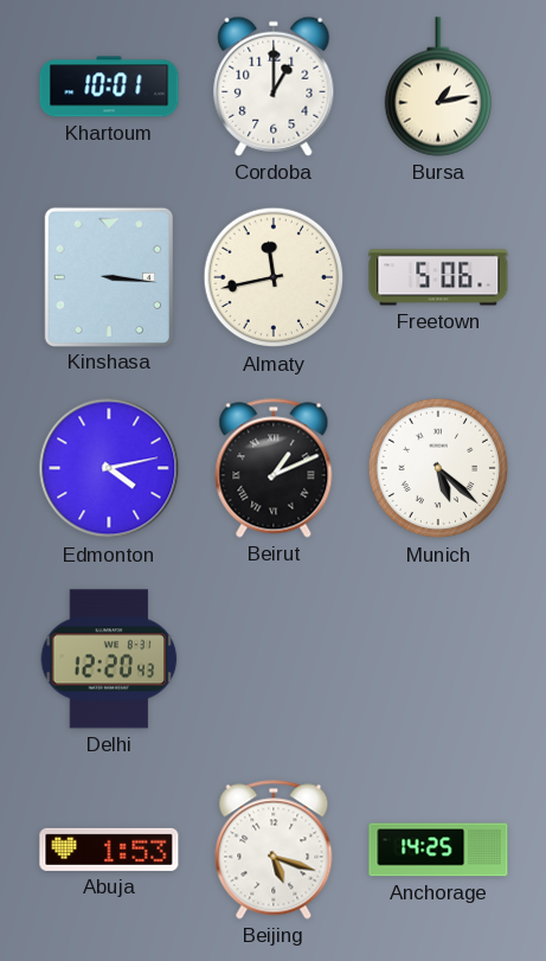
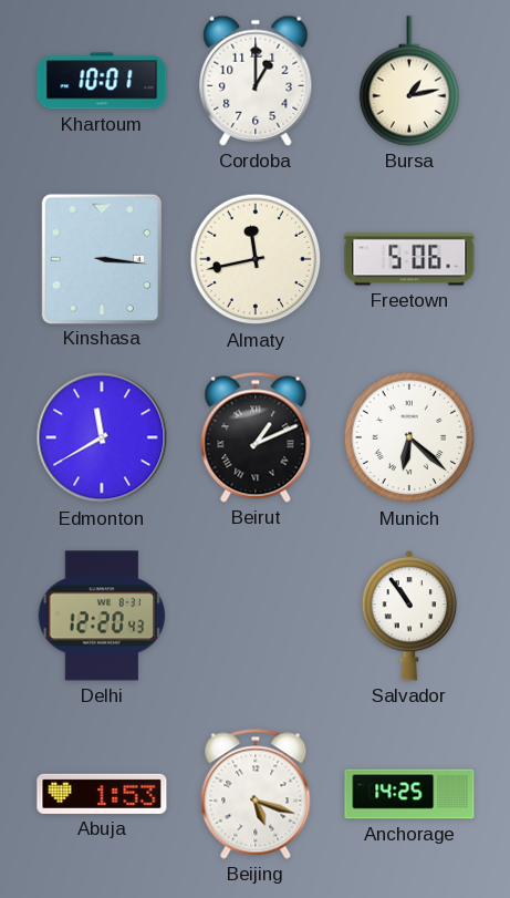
Edmonton: 4:13 -> 11:40
Munich: 5:22 -> 6:22
Salvador: none -> 10:54
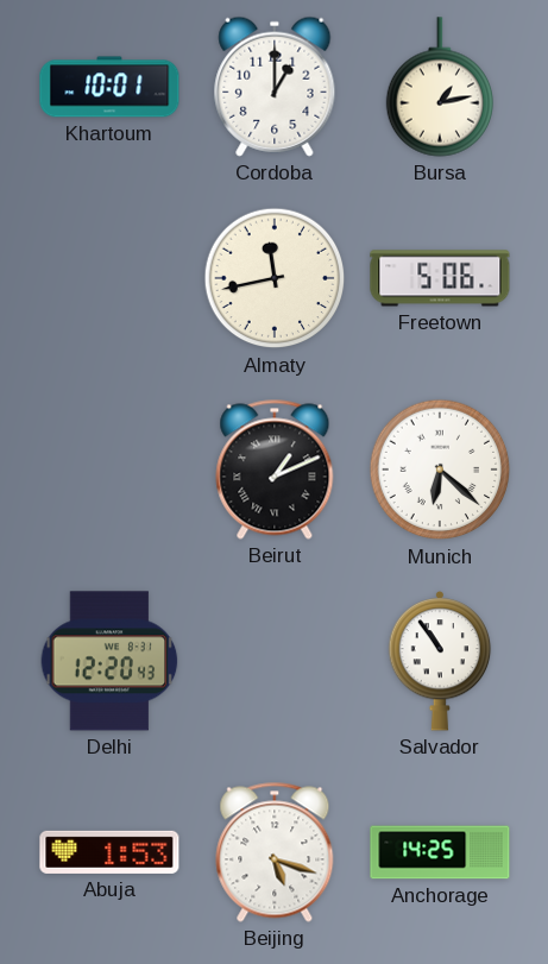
Kinshasa: 3:16 -> none
Edmonton: 11:40 -> none
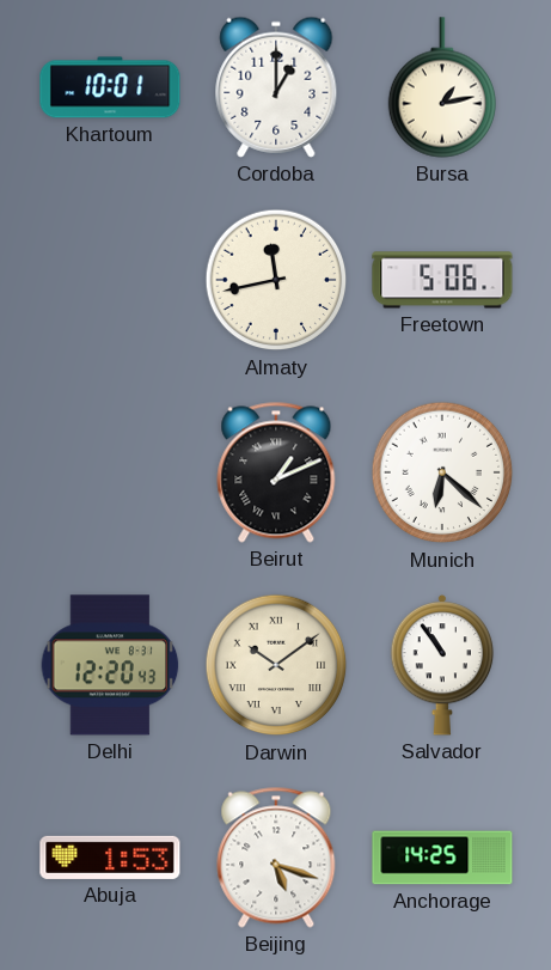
Darwin: none -> 10:09
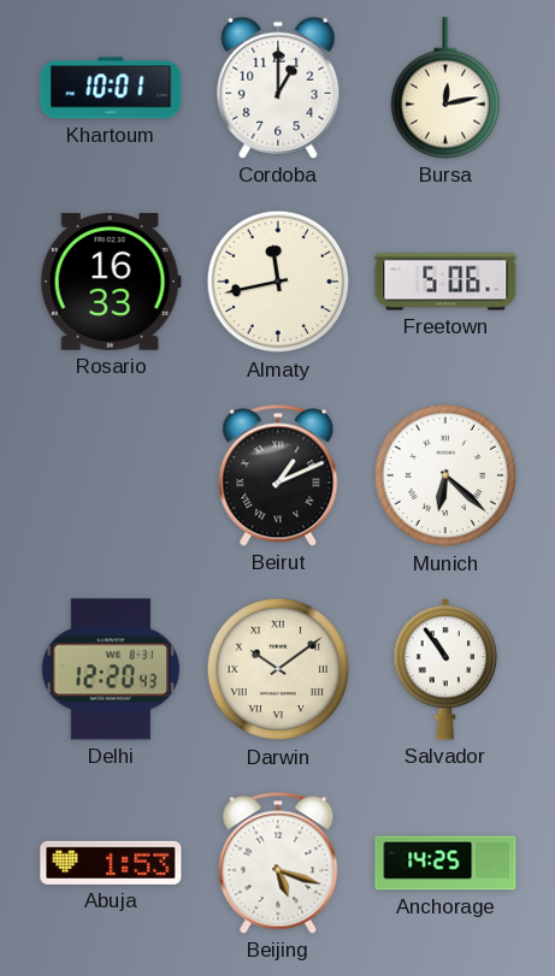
Bursa: 1:13 -> 12:13
Rosario: none -> 16:33
